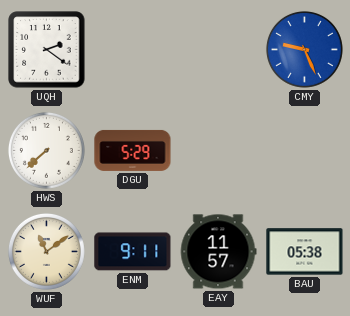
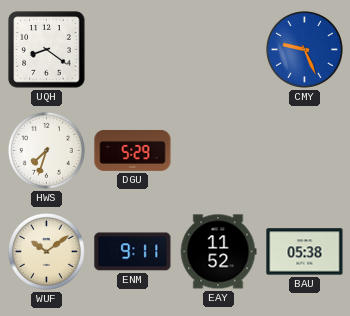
UQH: 2:21 -> 8:21
HWS: 7:38 -> 7:33
WUF: 11:09 -> 10:09
EAY: 11:57 -> 11:52
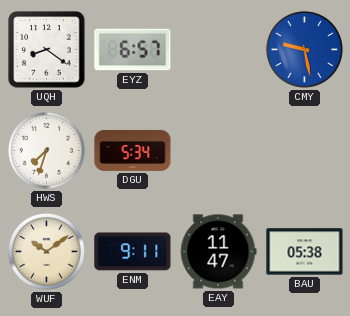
EYZ: none -> 6:57
CMY: 9:26 -> 9:28
DGU: 5:29 -> 5:34
EAY: 11:52 -> 11:47
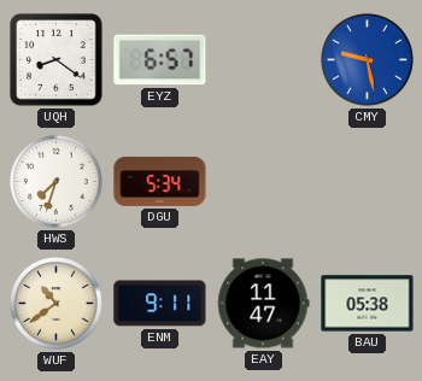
WUF: 10:09 -> 10:39
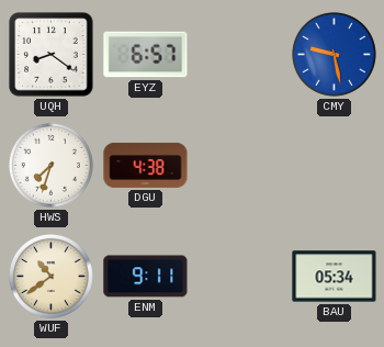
DGU: 5:34 -> 4:38
EAY: 11:47 -> none
BAU: 05:38 -> 05:34
